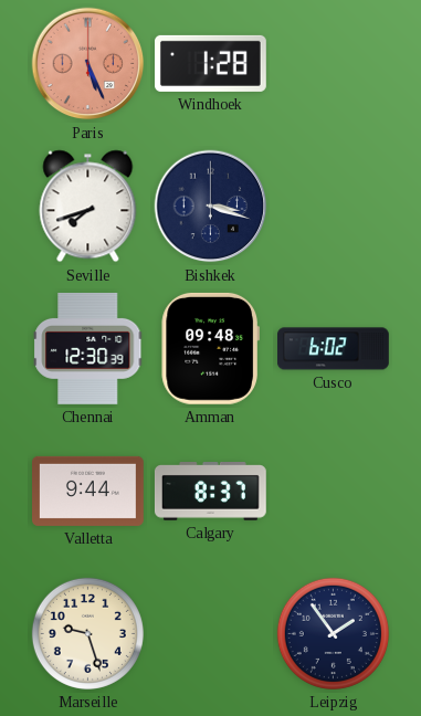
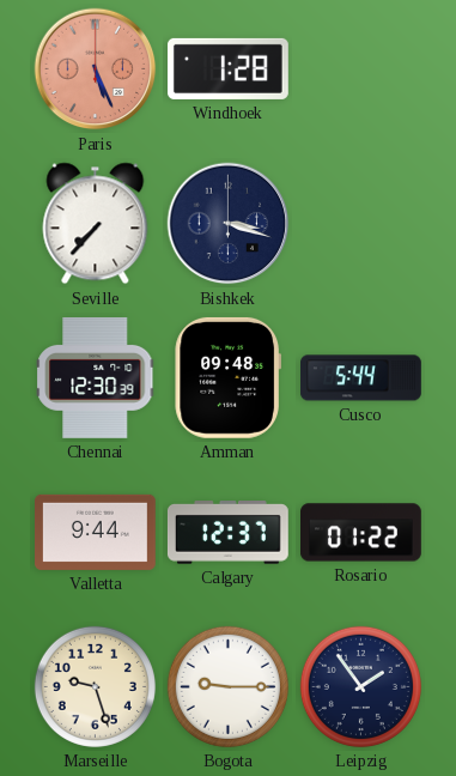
Seville: 7:42 -> 7:37
Cusco: 6:02 -> 5:44
Calgary: 8:37 -> 12:37
Rosario: none -> 01:22
Bogota: none -> 9:15
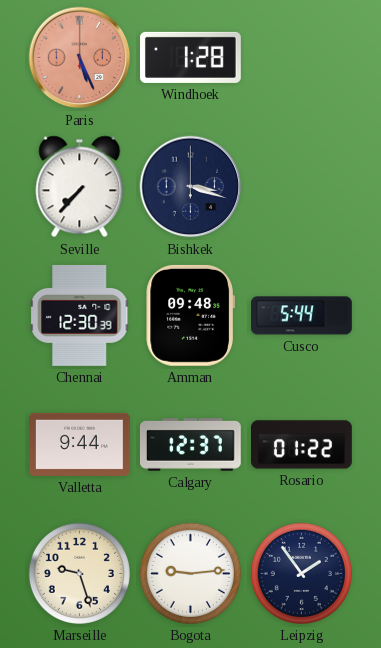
Bogota: 9:15 -> 9:14
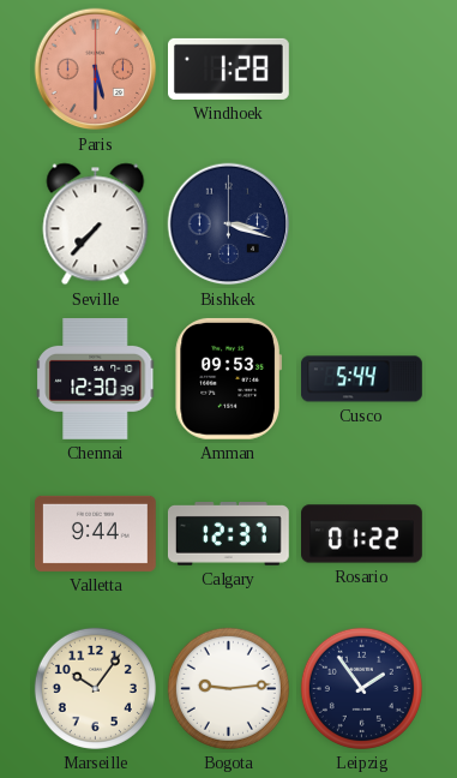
Paris: 5:26 -> 5:30
Amman: 09:48 -> 09:53
Marseille: 9:27 -> 10:06
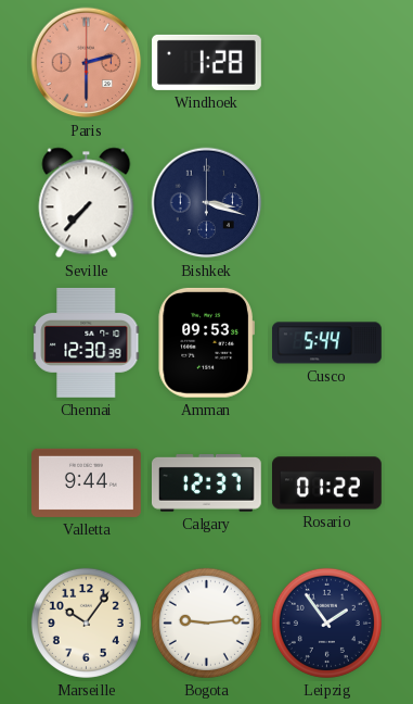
Paris: 5:30 -> 2:30
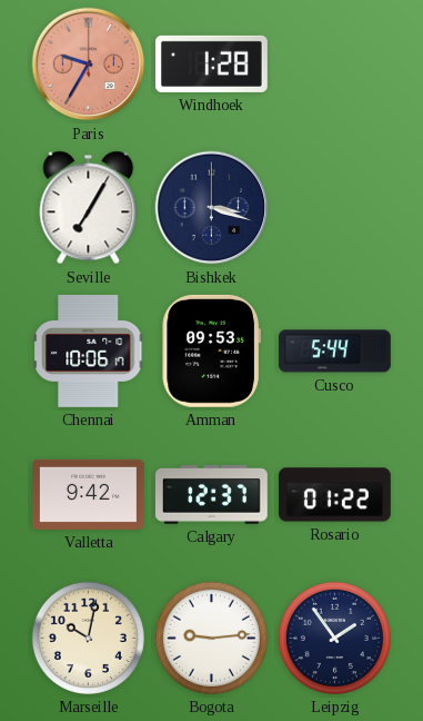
Paris: 2:30 -> 9:35
Seville: 7:37 -> 7:05
Chennai: 12:30 -> 10:06
Valletta: 9:44 -> 9:42
Marseille: 10:06 -> 10:02
